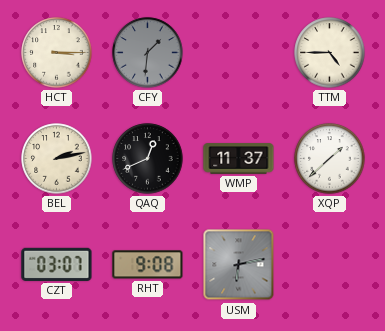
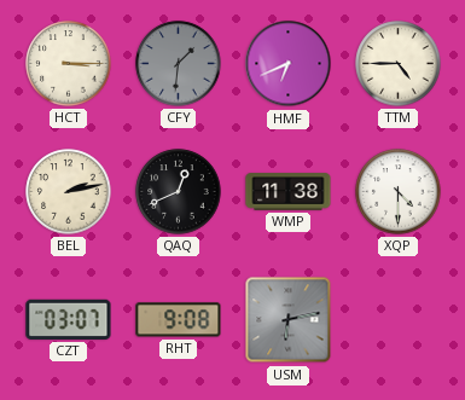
HMF: none -> 6:41
WMP: 11:37 -> 11:38
XQP: 1:38 -> 4:30
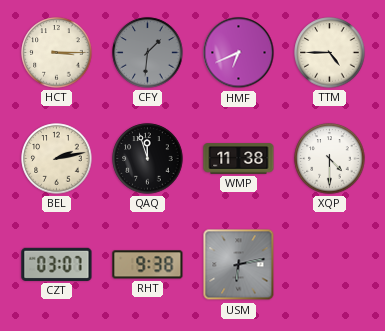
QAQ: 12:41 -> 11:57
RHT: 9:08 -> 9:38
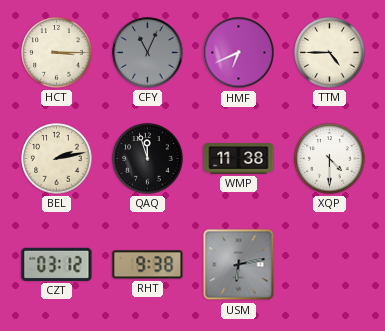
CFY: 1:31 -> 11:04
CZT: 03:07 -> 03:12
